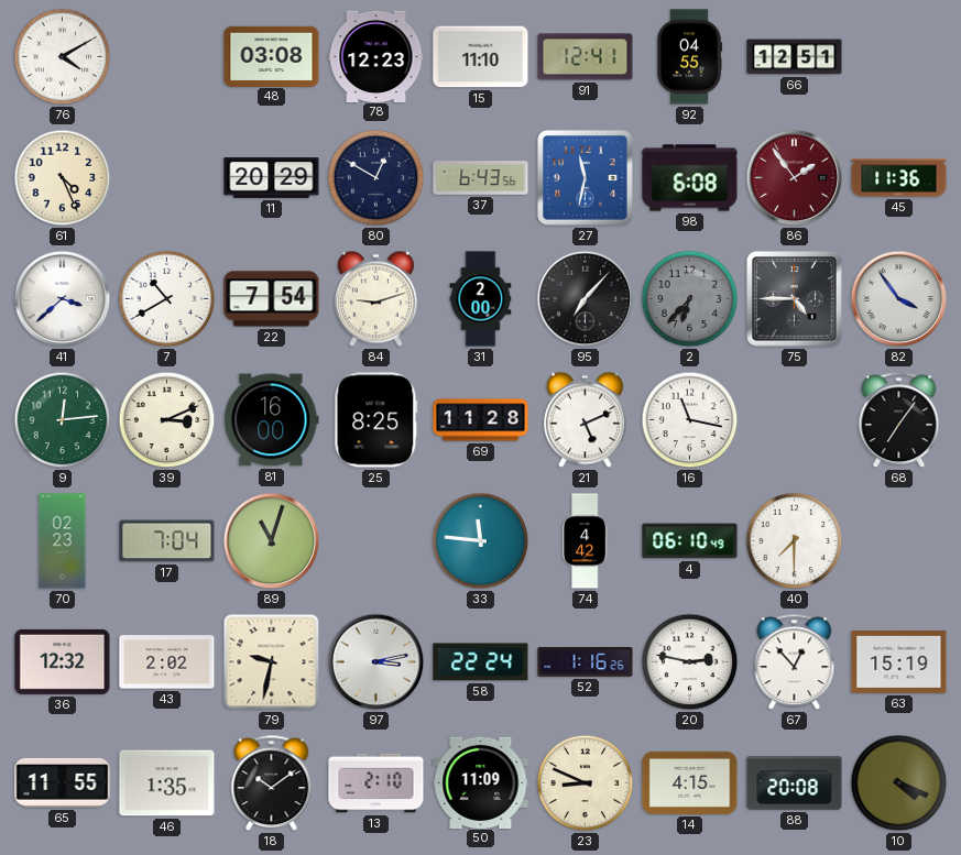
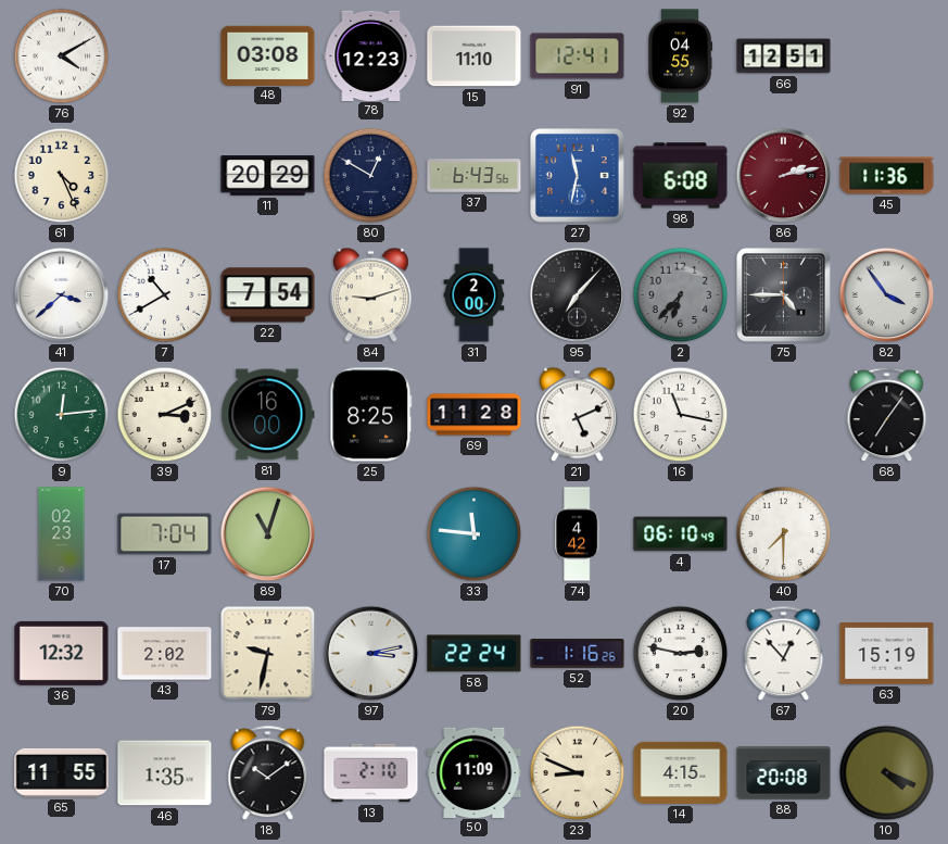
86: 1:54 -> 2:13
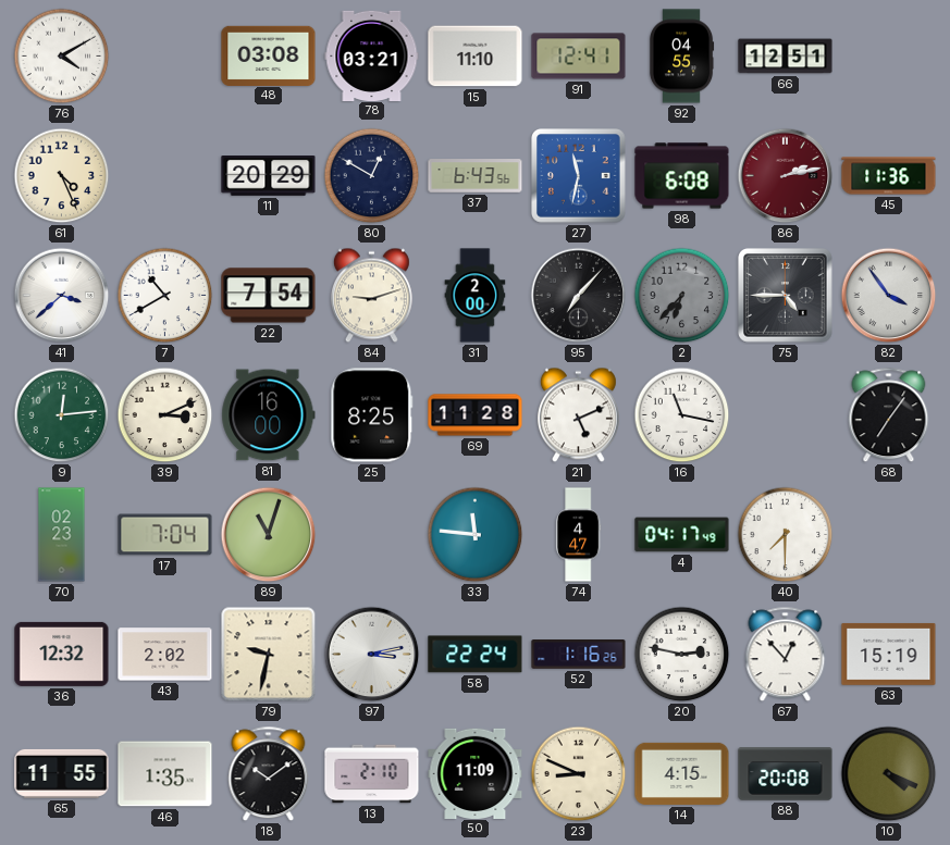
78: 12:23 -> 03:21
74: 4:42 -> 4:47
4: 06:10 -> 04:17
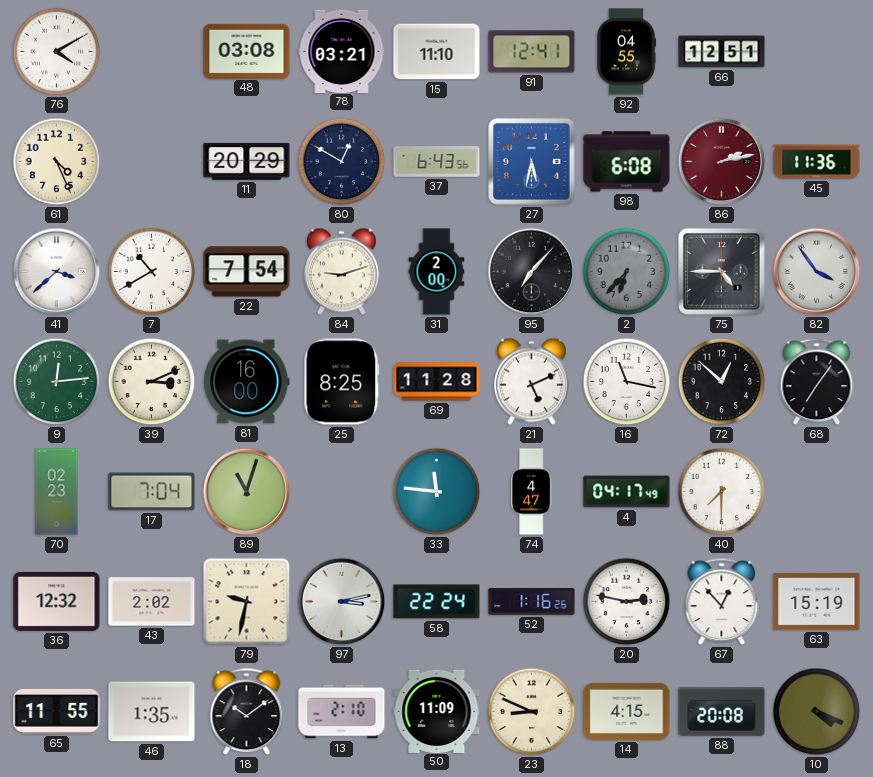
27: 11:32 -> 5:32
72: none -> 12:52
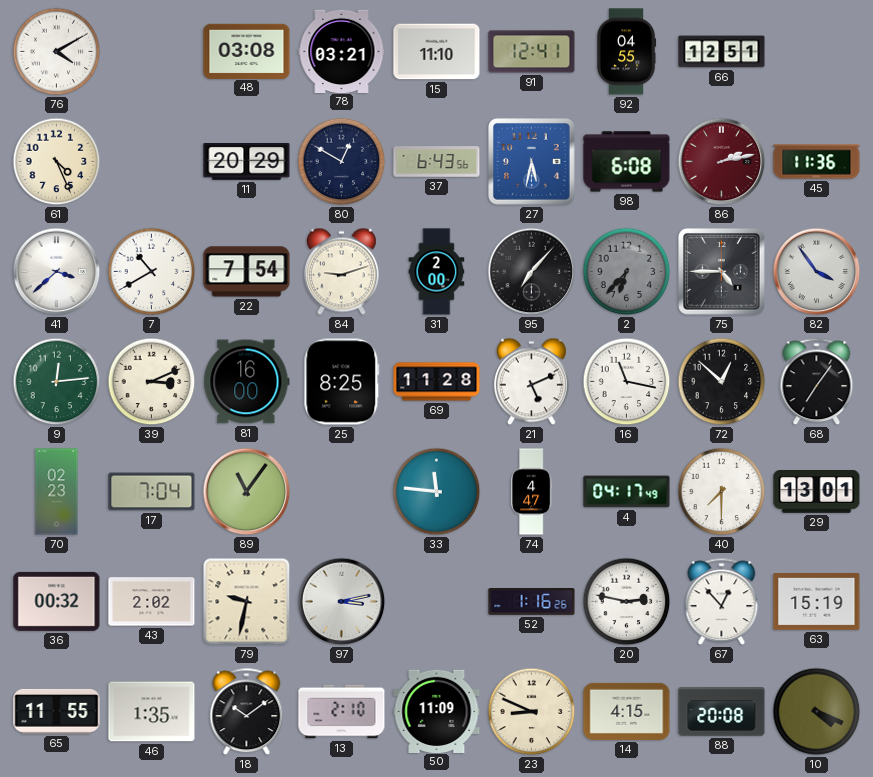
89: 11:03 -> 11:06
29: none -> 13:01
36: 12:32 -> 00:32
58: 22:24 -> none
